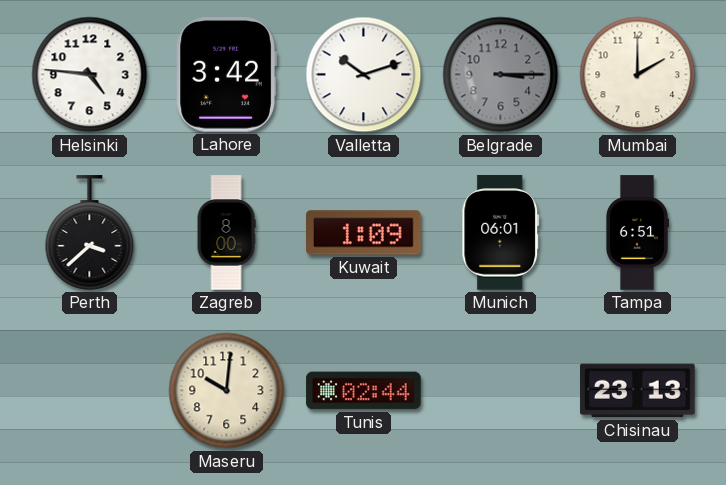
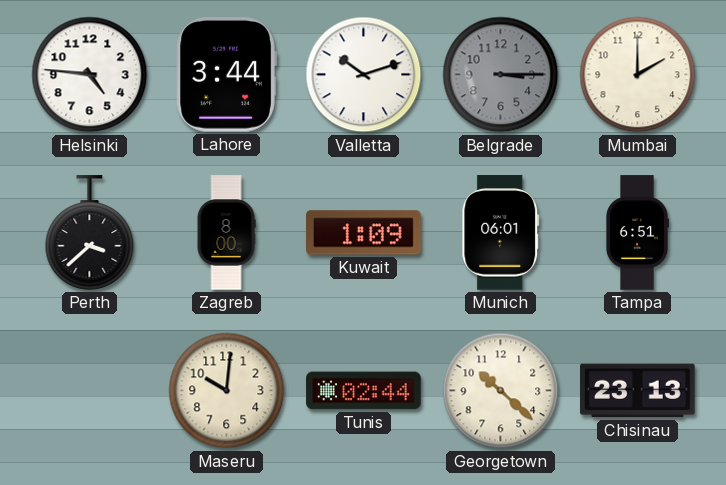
Lahore: 3:42 -> 3:44
Georgetown: none -> 10:22
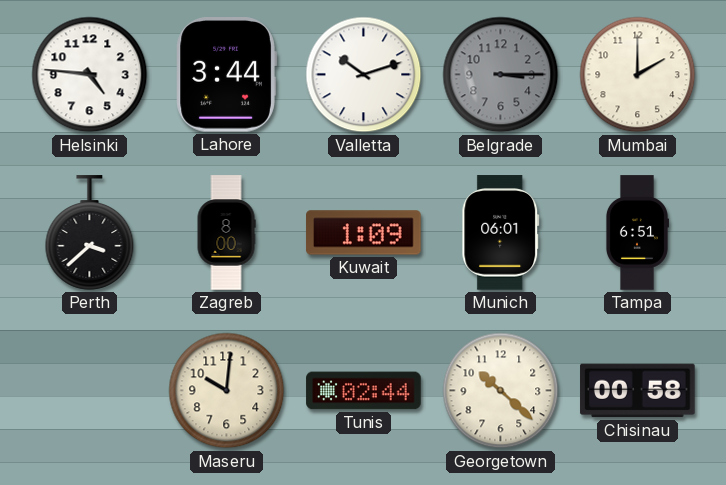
Chisinau: 23:13 -> 00:58
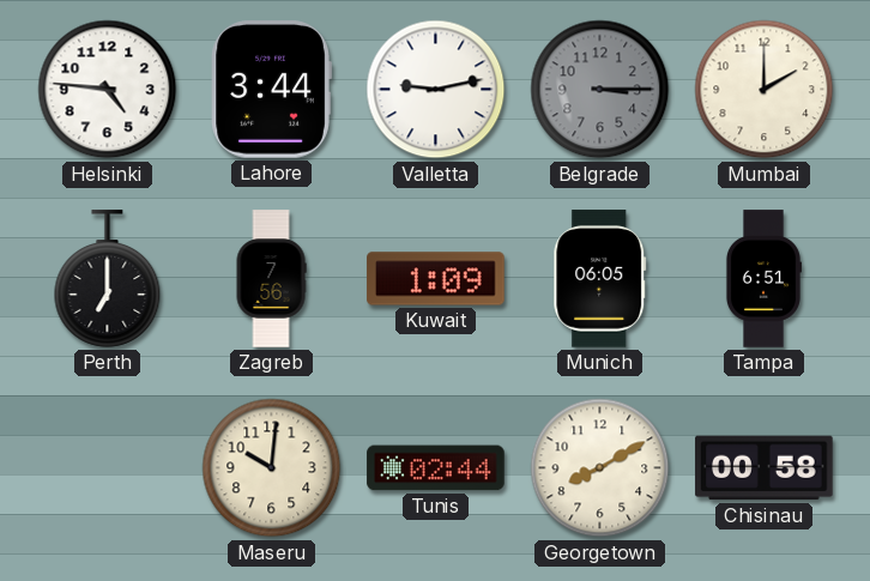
Valletta: 10:12 -> 9:13
Perth: 3:38 -> 7:00
Zagreb: 8:00 -> 7:56
Munich: 06:01 -> 06:05
Georgetown: 10:22 -> 8:10
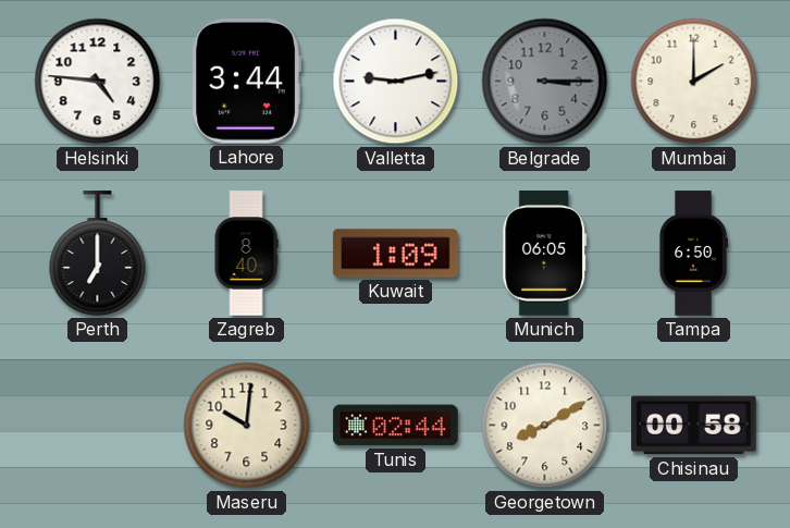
Zagreb: 7:56 -> 8:40
Tampa: 6:51 -> 6:50
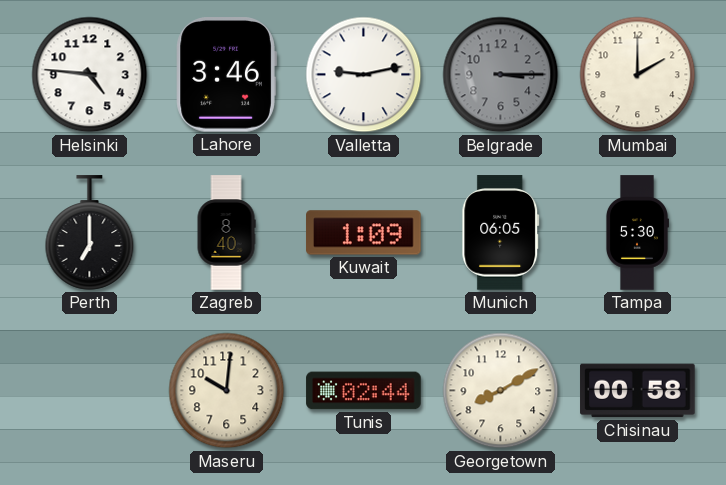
Lahore: 3:44 -> 3:46
Tampa: 6:50 -> 5:30
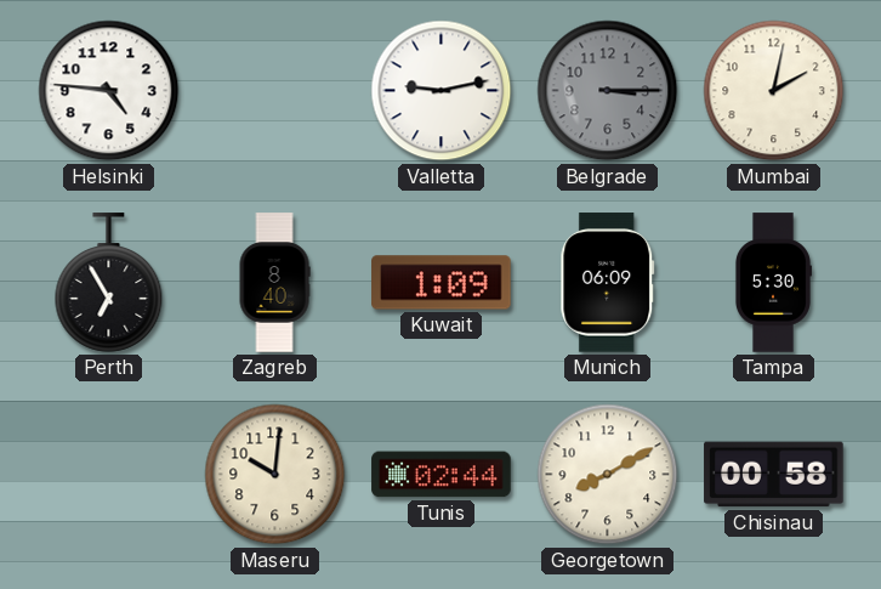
Lahore: 3:46 -> none
Mumbai: 2:00 -> 2:02
Perth: 7:00 -> 6:55
Munich: 06:05 -> 06:09
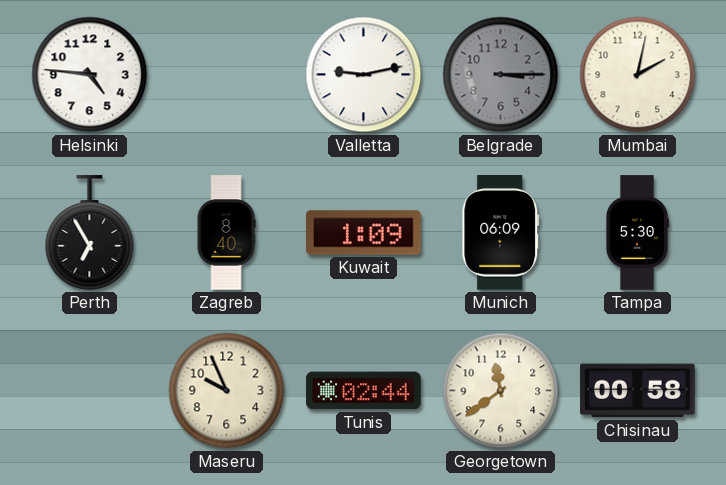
Maseru: 10:01 -> 9:56
Georgetown: 8:10 -> 11:39
